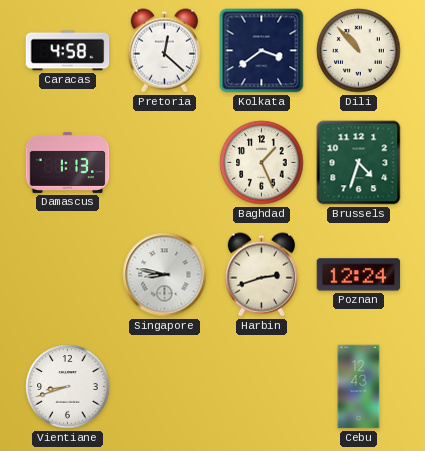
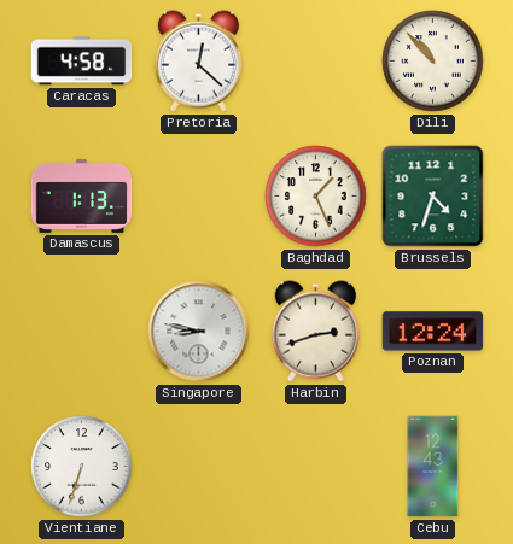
Kolkata: 3:39 -> none
Vientiane: 8:42 -> 6:33
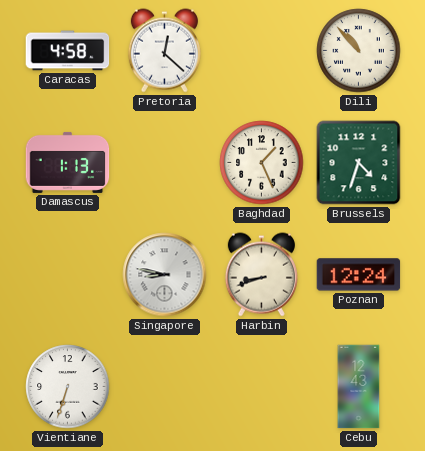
Harbin: 2:42 -> 8:42
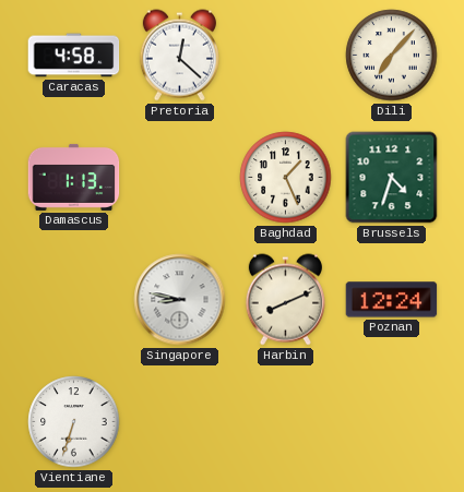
Dili: 10:53 -> 7:07
Harbin: 8:42 -> 8:11
Cebu: 12:43 -> none
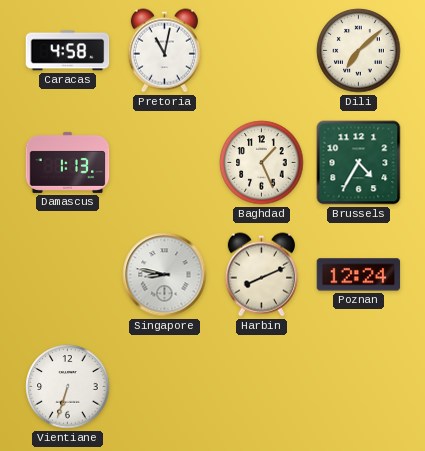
Pretoria: 12:22 -> 11:02
Dili: 7:07 -> 7:08
Brussels: 4:33 -> 4:35
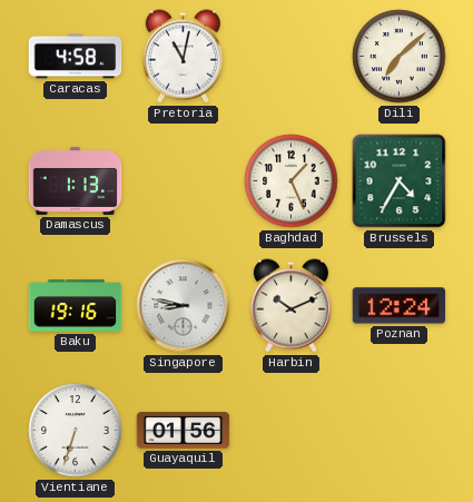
Baku: none -> 19:16
Harbin: 8:11 -> 10:11
Guayaquil: none -> 01:56
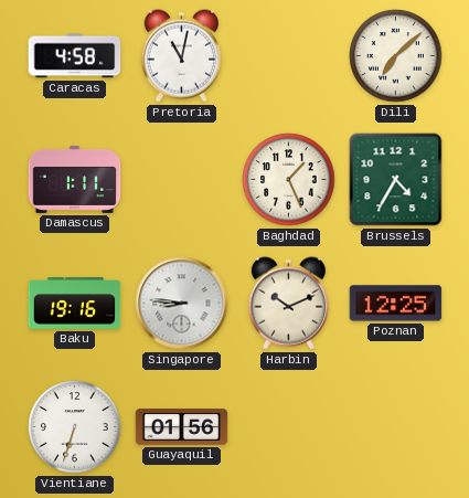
Damascus: 1:13 -> 1:11
Singapore: 8:47 -> 8:46
Poznan: 12:24 -> 12:25
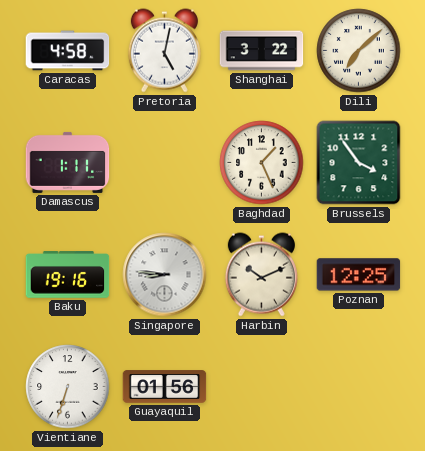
Pretoria: 11:02 -> 5:02
Shanghai: none -> 3:22
Brussels: 4:35 -> 3:54
